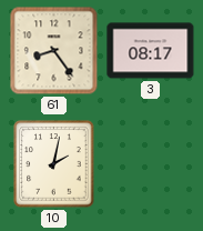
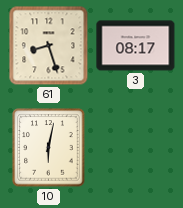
61: 8:24 -> 8:27
10: 2:02 -> 6:02
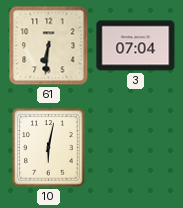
61: 8:27 -> 6:31
3: 08:17 -> 07:04
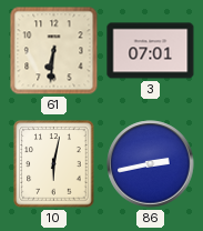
3: 07:04 -> 07:01
86: none -> 2:43
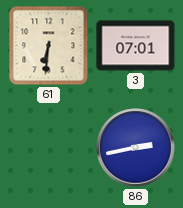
10: 6:02 -> none
